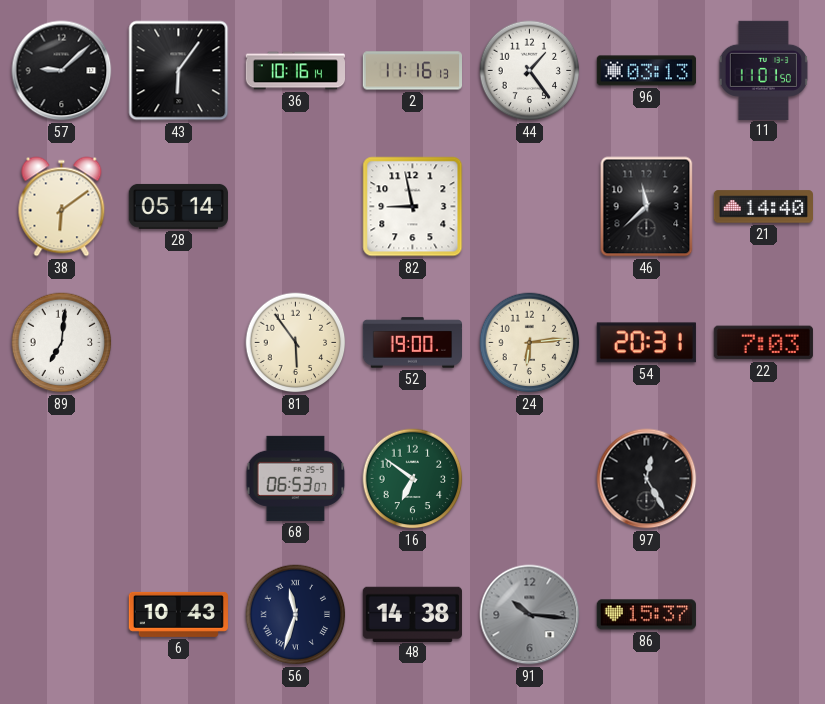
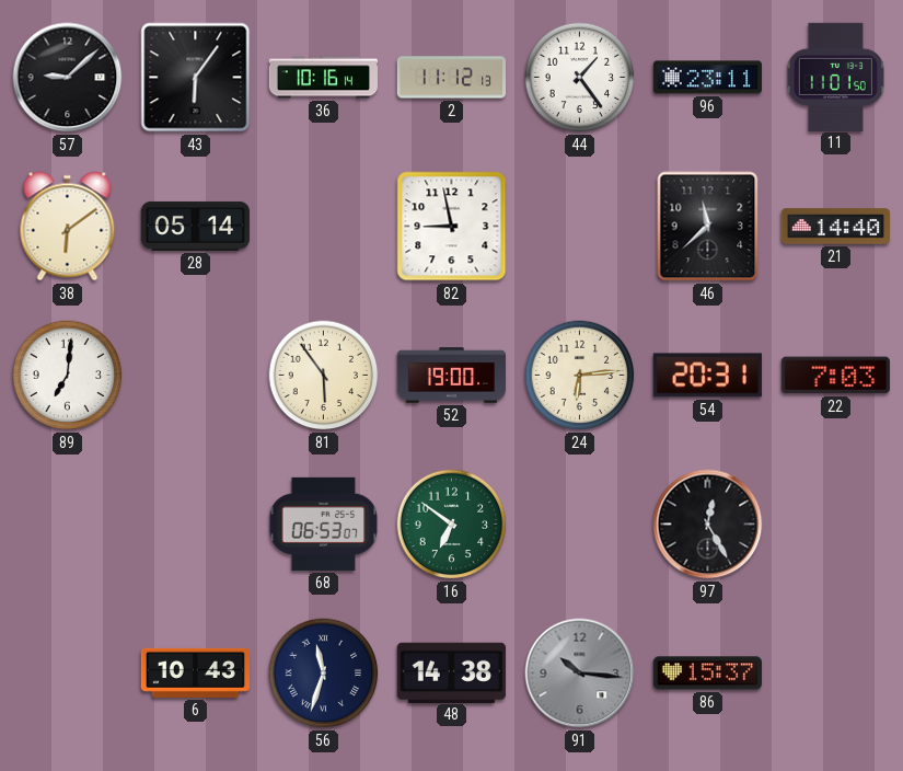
2: 11:16 -> 11:12
96: 03:13 -> 23:11
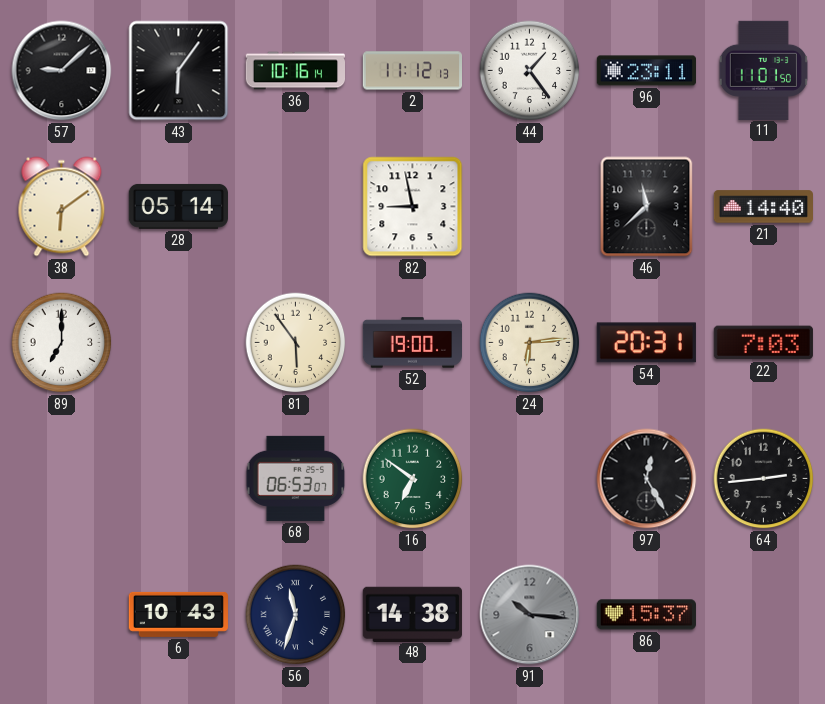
89: 7:01 -> 7:00
64: none -> 2:44
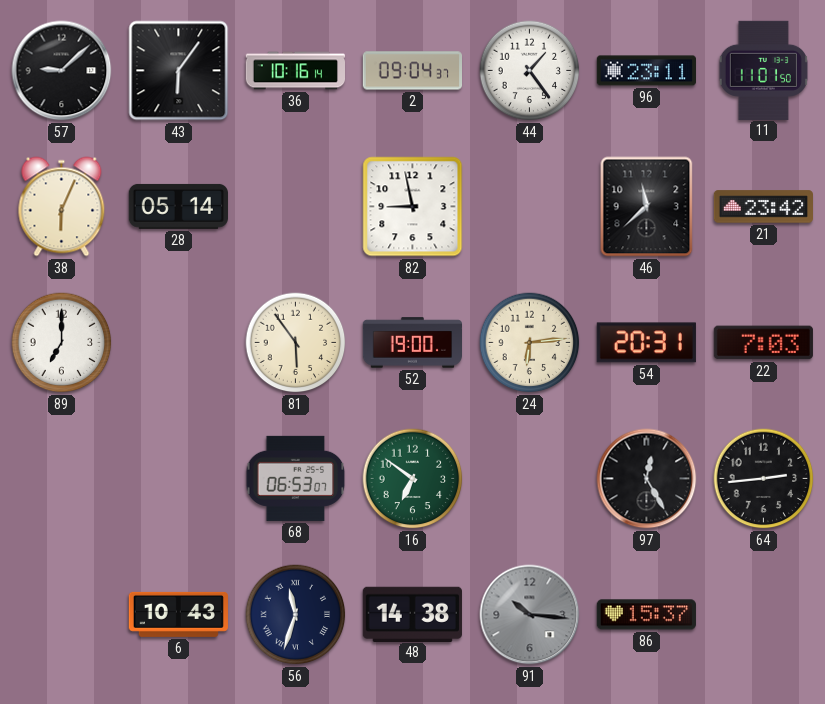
2: 11:12 -> 09:04
38: 6:09 -> 6:04
21: 14:40 -> 23:42
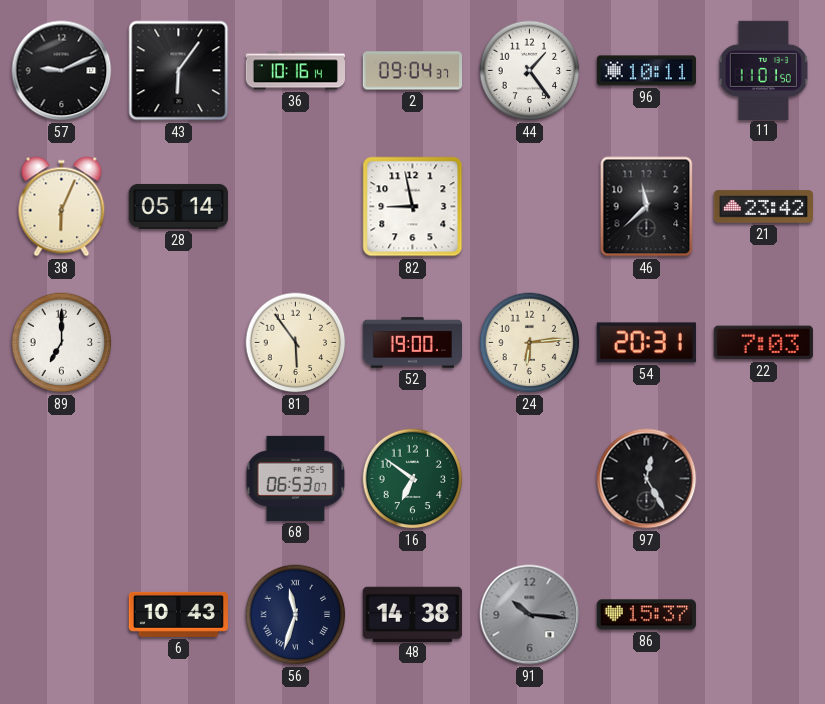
57: 9:08 -> 9:11
96: 23:11 -> 10:11
64: 2:44 -> none
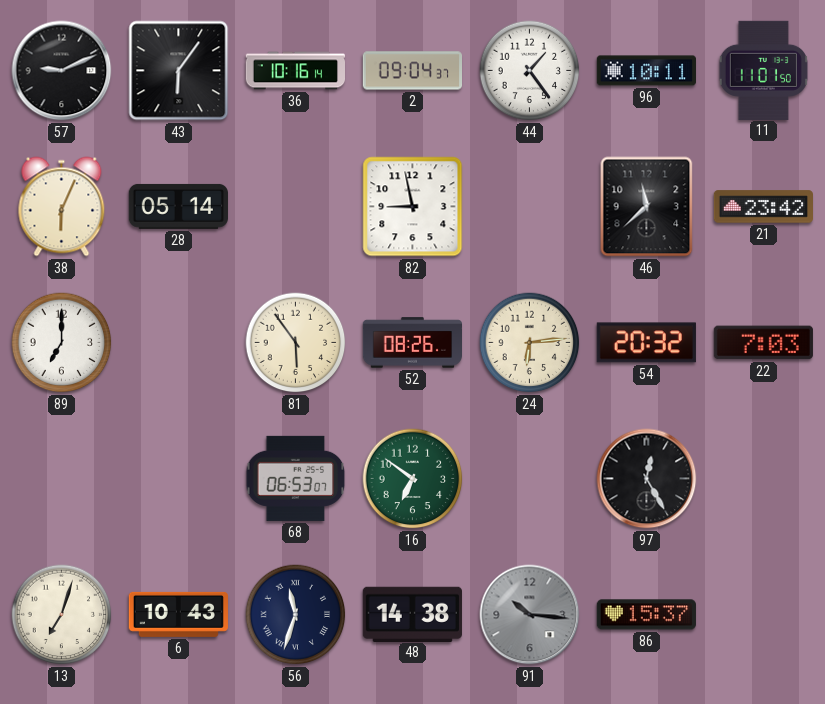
52: 19:00 -> 08:26
54: 20:31 -> 20:32
13: none -> 7:03
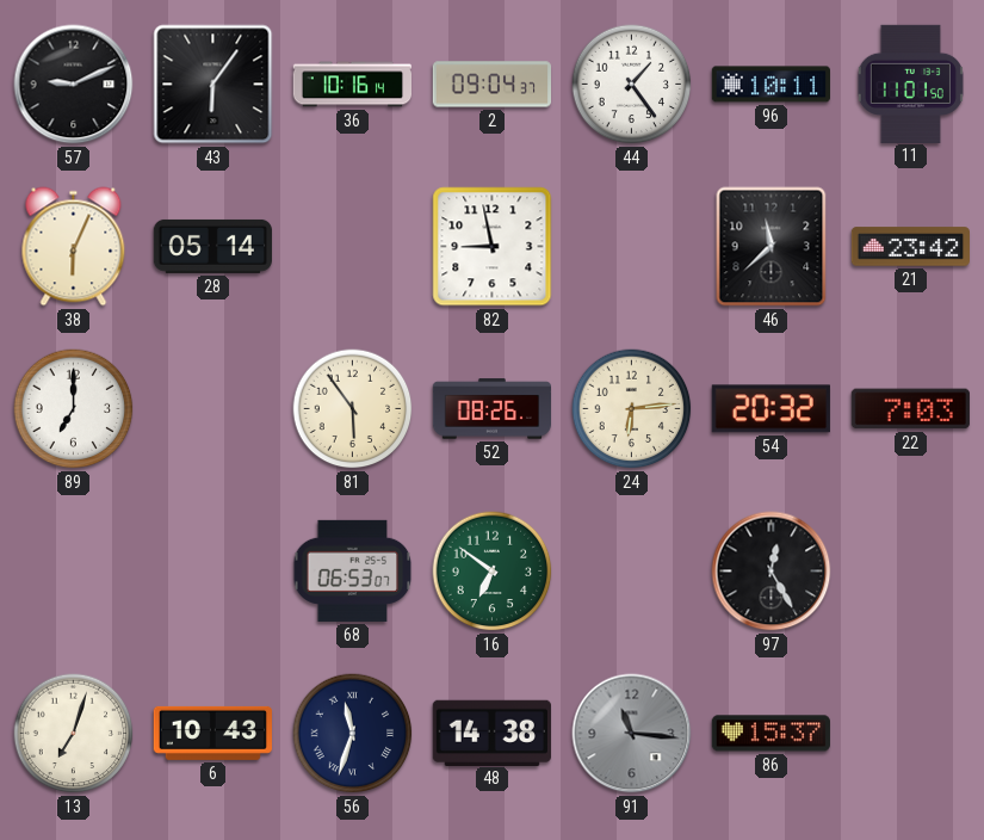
91: 10:16 -> 11:16
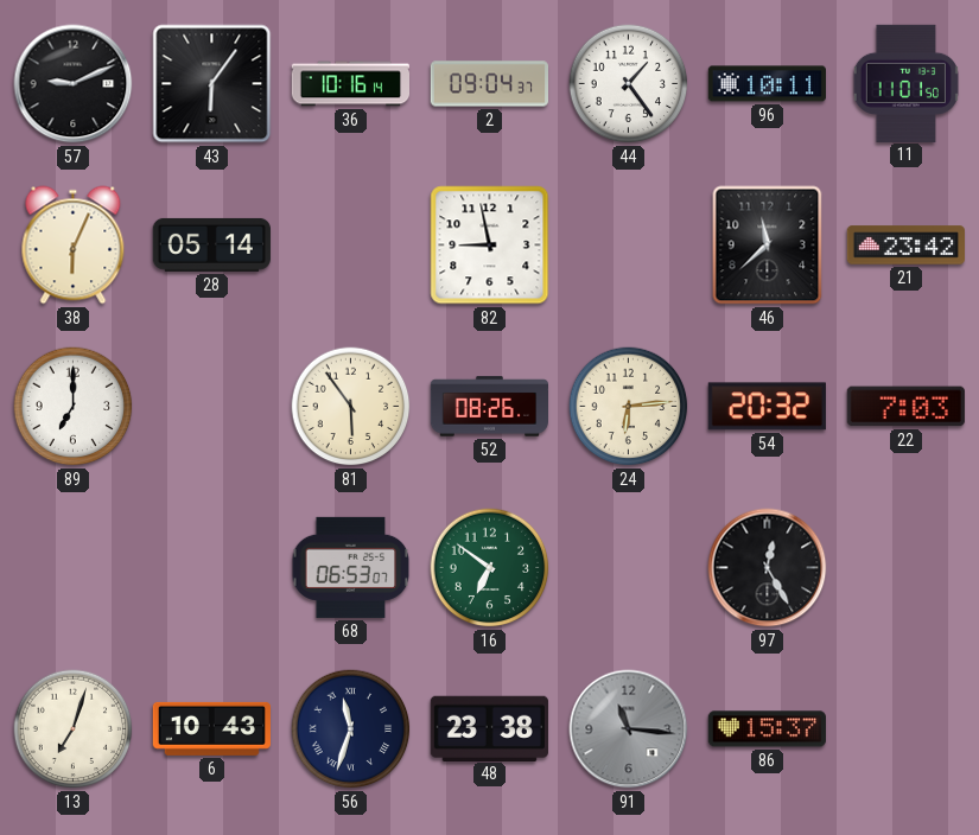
48: 14:38 -> 23:38
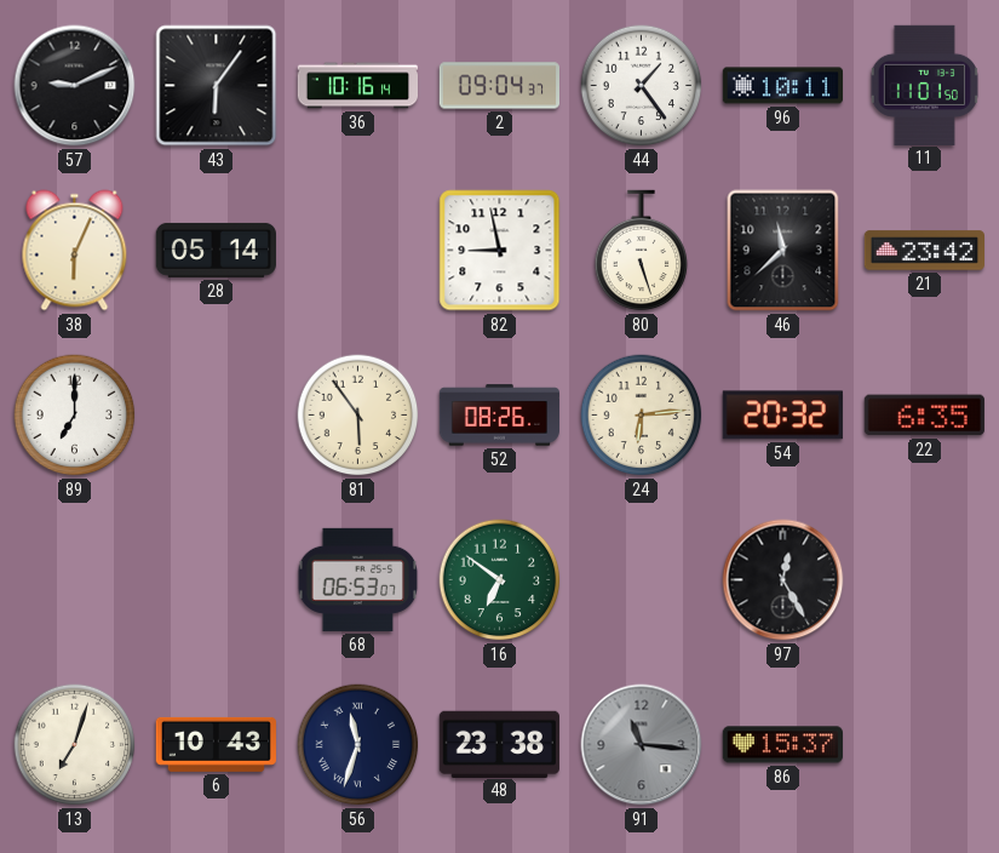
80: none -> 5:27
22: 7:03 -> 6:35
